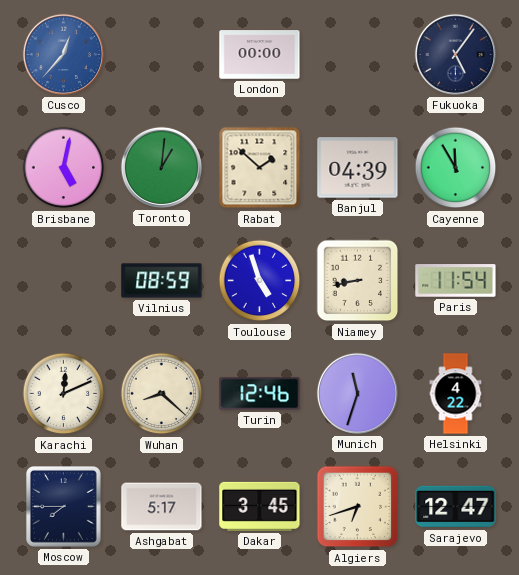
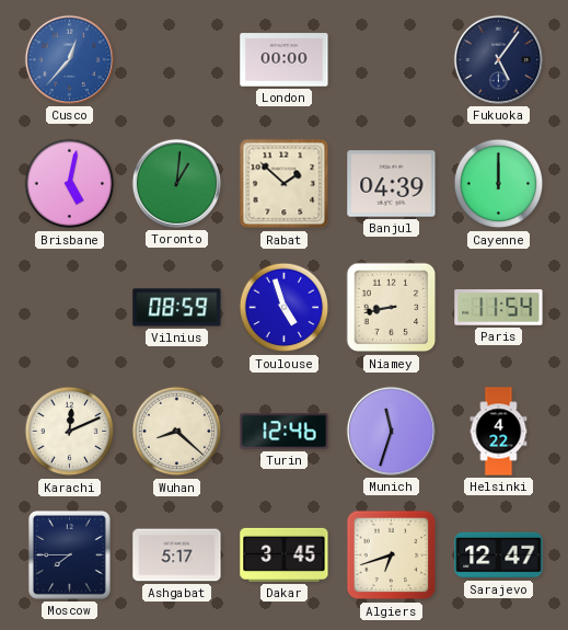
Cayenne: 11:55 -> 12:00
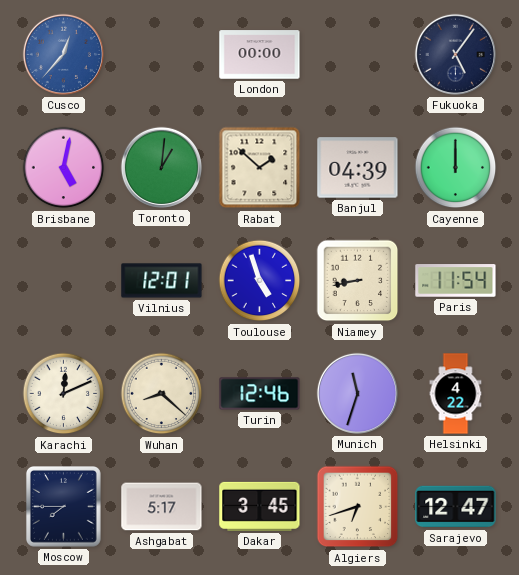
Vilnius: 08:59 -> 12:01
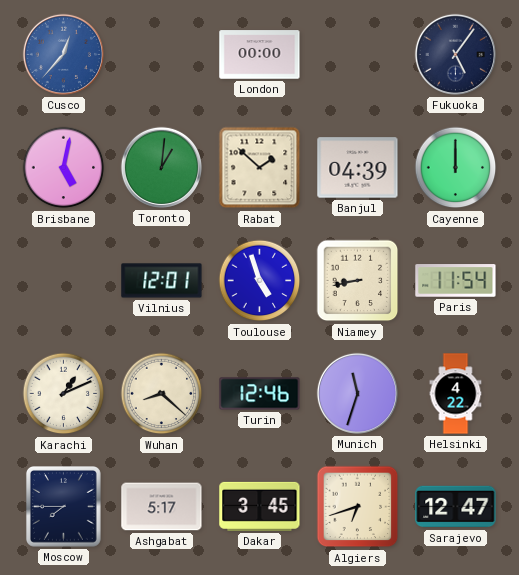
Karachi: 12:11 -> 1:11
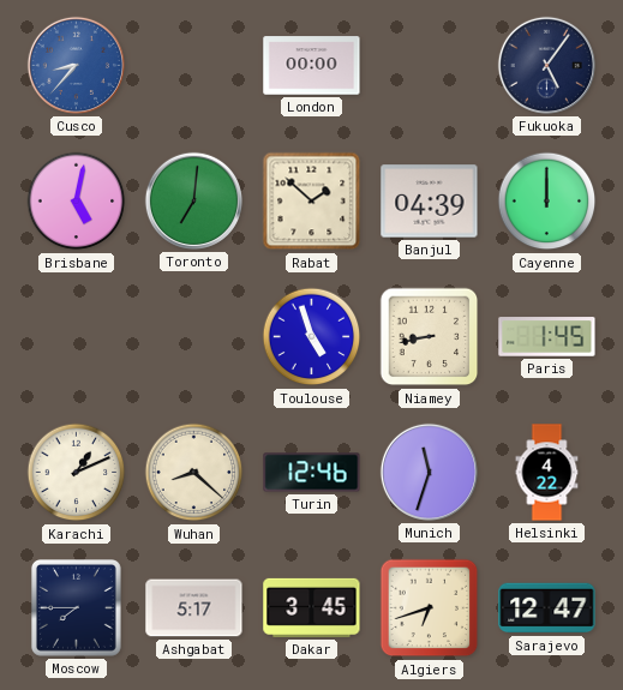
Cusco: 12:37 -> 8:37
Toronto: 1:01 -> 7:01
Vilnius: 12:01 -> none
Paris: 11:54 -> 1:45
